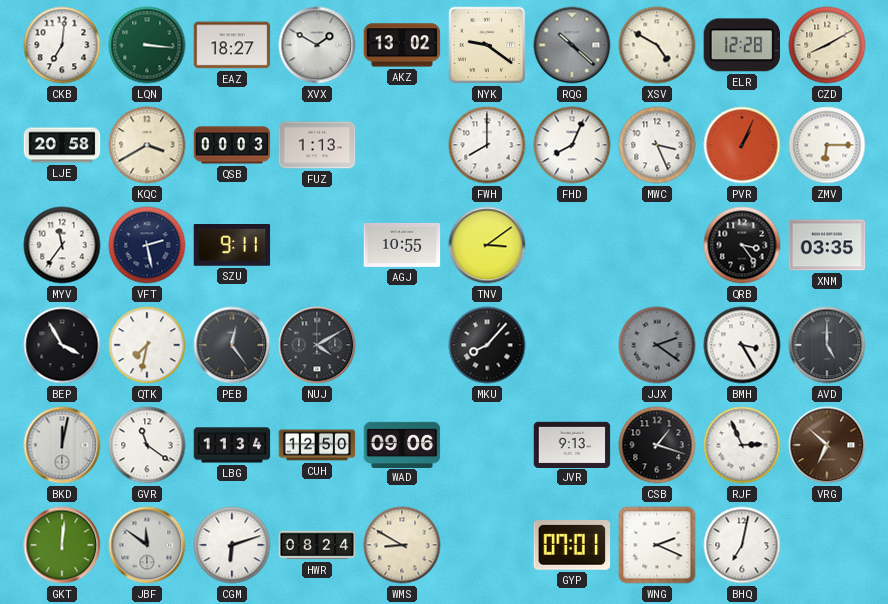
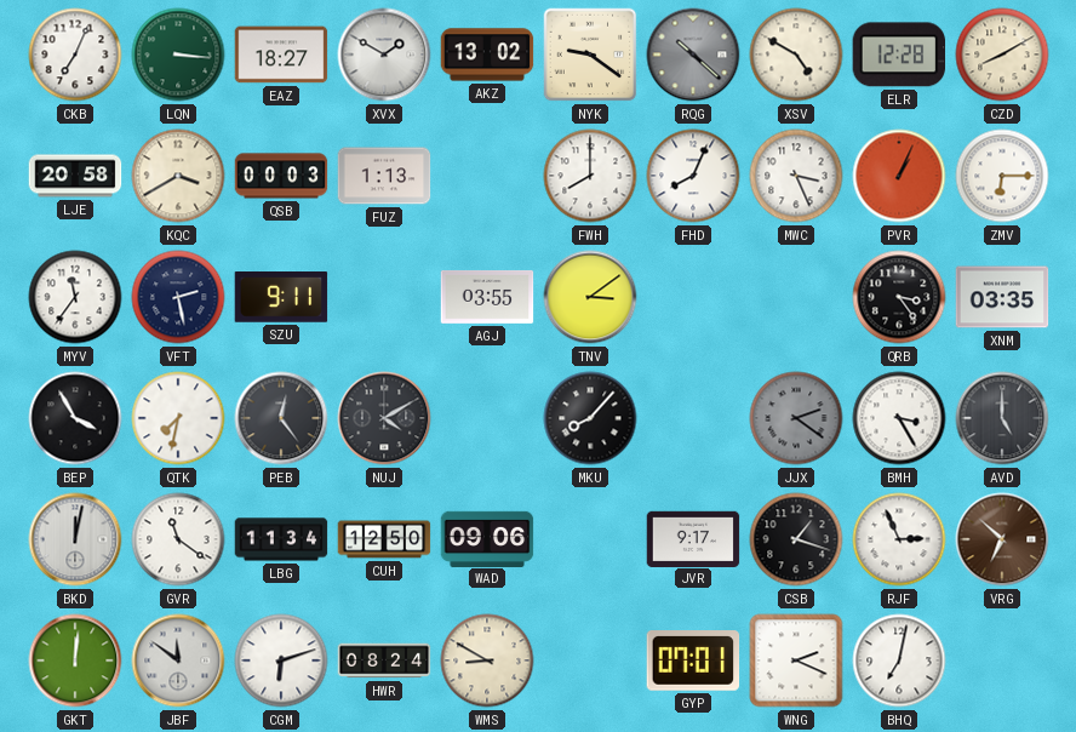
CKB: 7:01 -> 7:04
AGJ: 10:55 -> 03:55
JVR: 9:13 -> 9:17
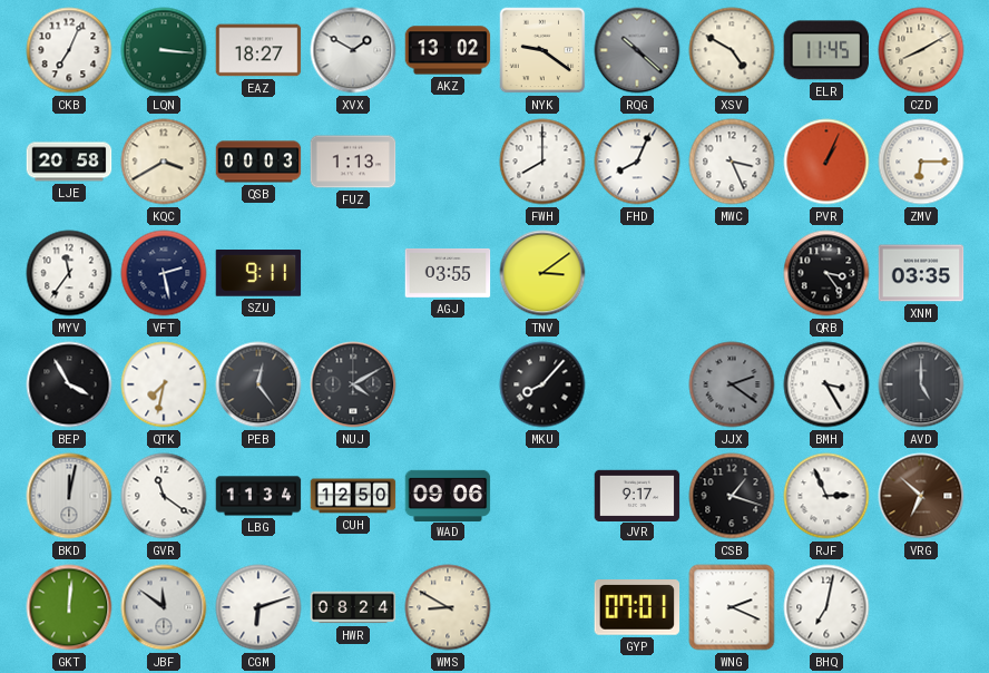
ELR: 12:28 -> 11:45
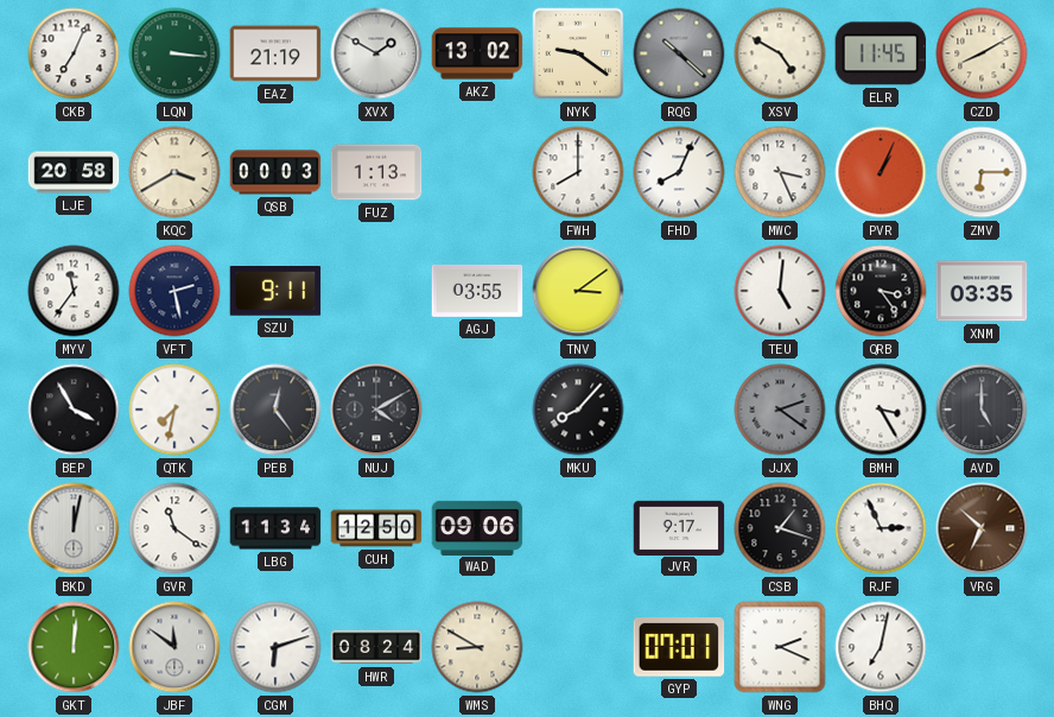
EAZ: 18:27 -> 21:19
TEU: none -> 5:01
